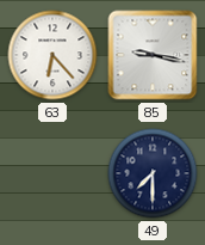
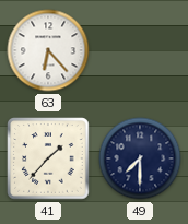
85: 9:17 -> none
41: none -> 1:37
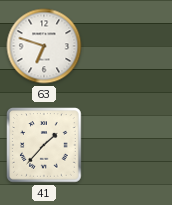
63: 6:23 -> 6:48
49: 7:30 -> none
